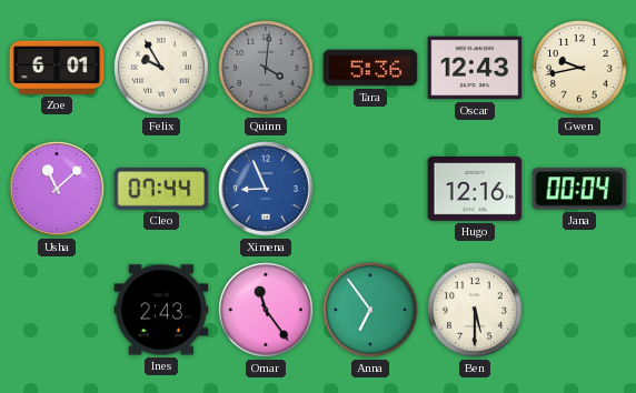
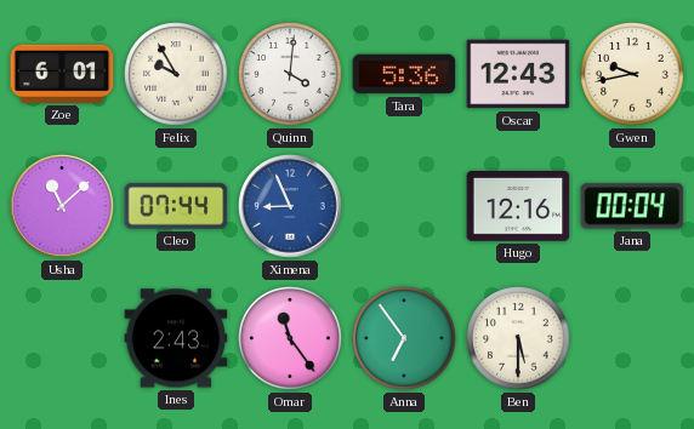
Quinn dial: grey -> white
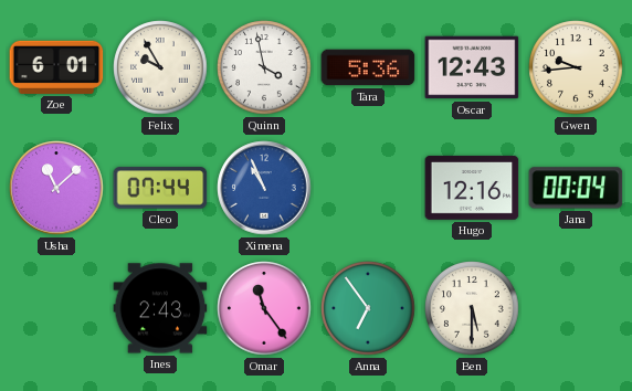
Quinn: 4:01 -> 3:58
Gwen: 9:43 -> 9:44
Ximena: 8:56 -> 10:56
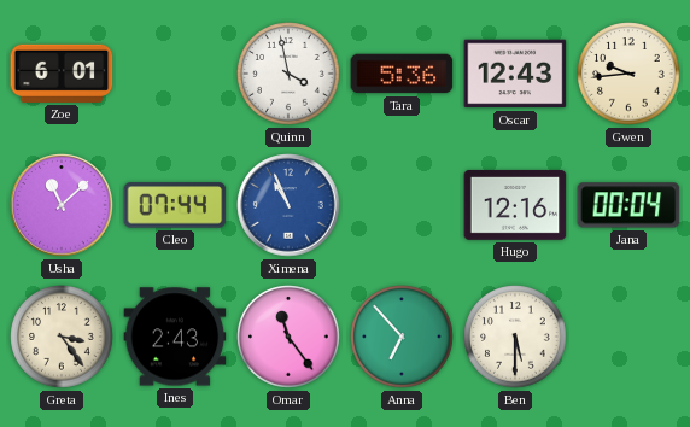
Felix: 9:55 -> none
Greta: none -> 3:24
Anna: 6:54 -> 6:53
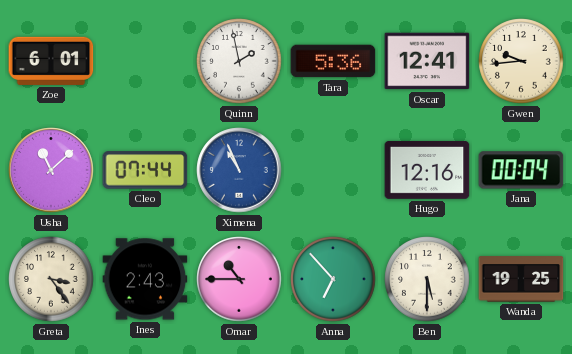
Quinn: 3:58 -> 1:58
Oscar: 12:43 -> 12:41
Omar: 11:24 -> 10:45
Wanda: none -> 19:25
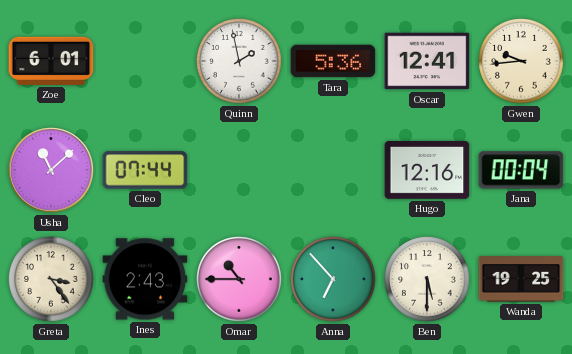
Ximena: 10:56 -> none
